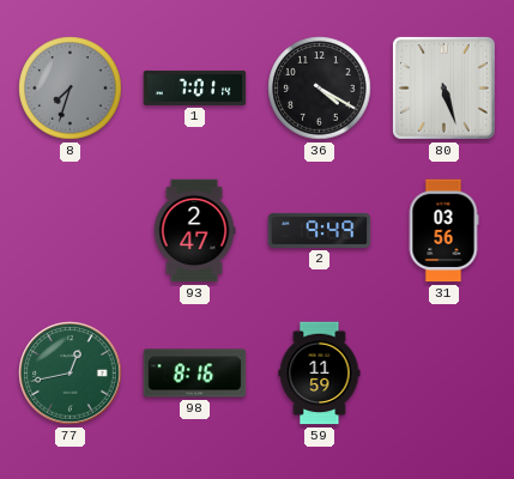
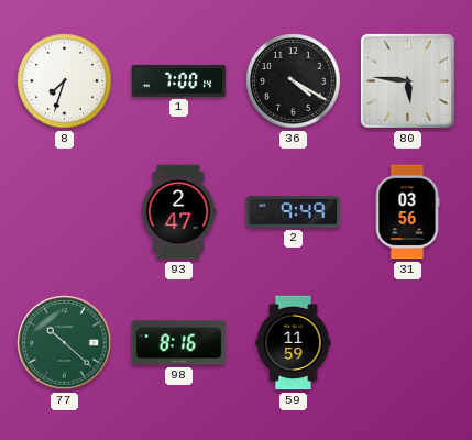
8 dial: grey -> white
1: 7:01 -> 7:00
80: 5:27 -> 5:46
77: 12:43 -> 10:22
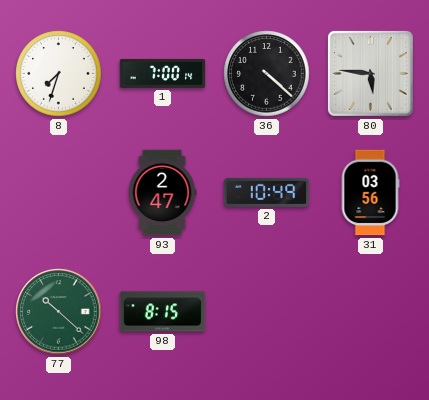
36: 4:20 -> 4:22
2: 9:49 -> 10:49
98: 8:16 -> 8:15
59: 11:59 -> none
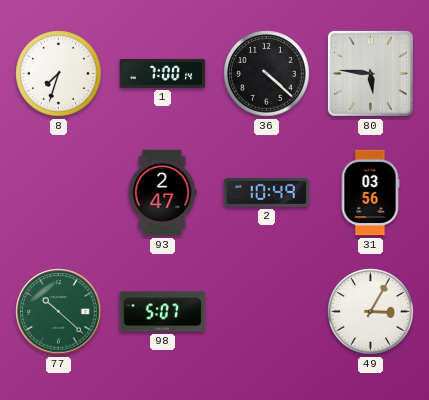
98: 8:15 -> 5:07
49: none -> 3:05
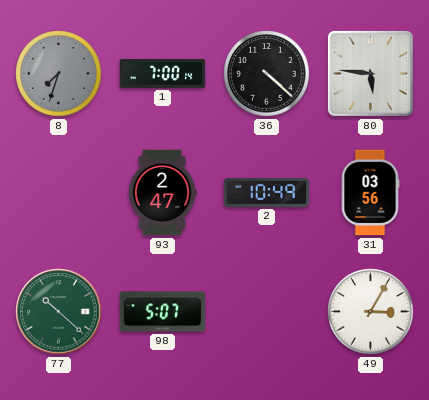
8 dial: white -> grey
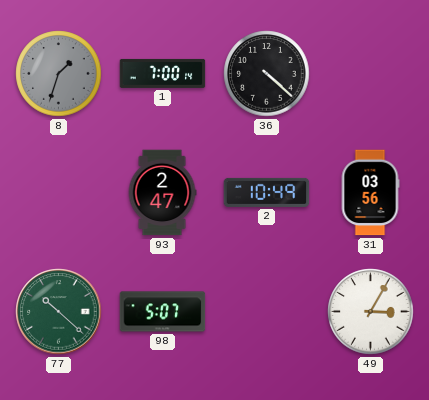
8: 7:33 -> 1:33
80: 5:46 -> none
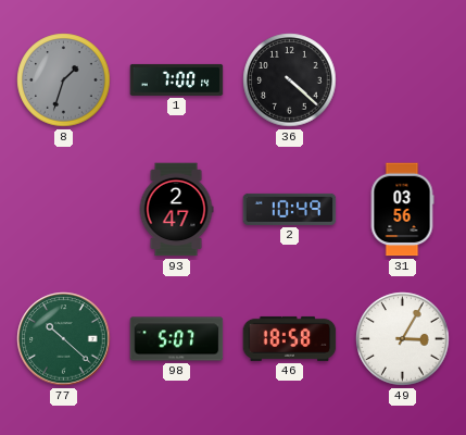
46: none -> 18:58
